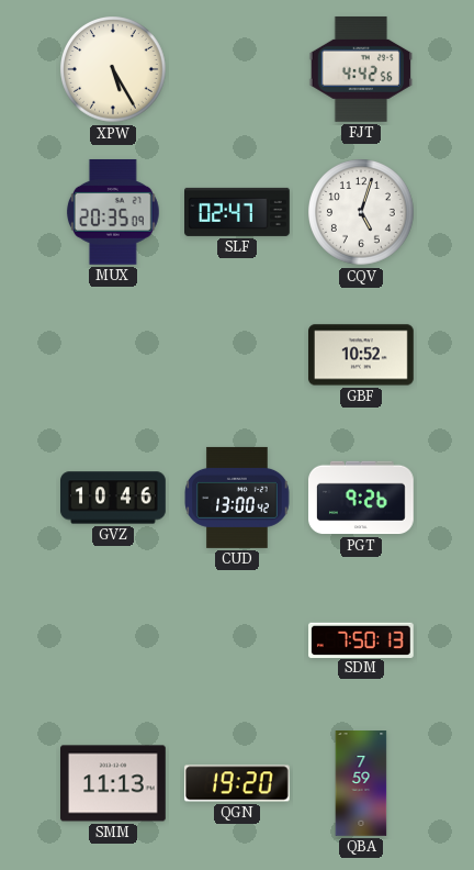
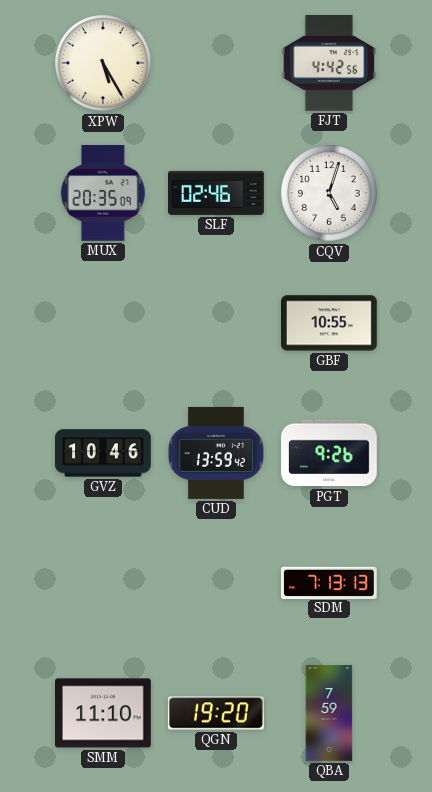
SLF: 02:47 -> 02:46
GBF: 10:52 -> 10:55
CUD: 13:00 -> 13:59
SDM: 7:50 -> 7:13
SMM: 11:13 -> 11:10
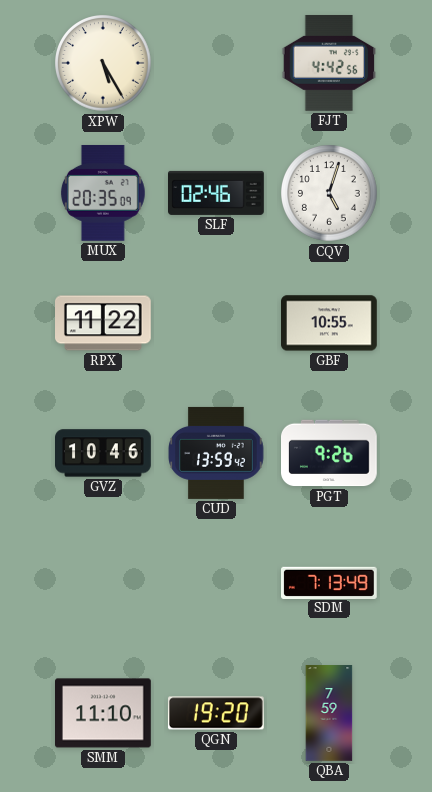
RPX: none -> 11:22
SDM: 7:13:13 -> 7:13:49
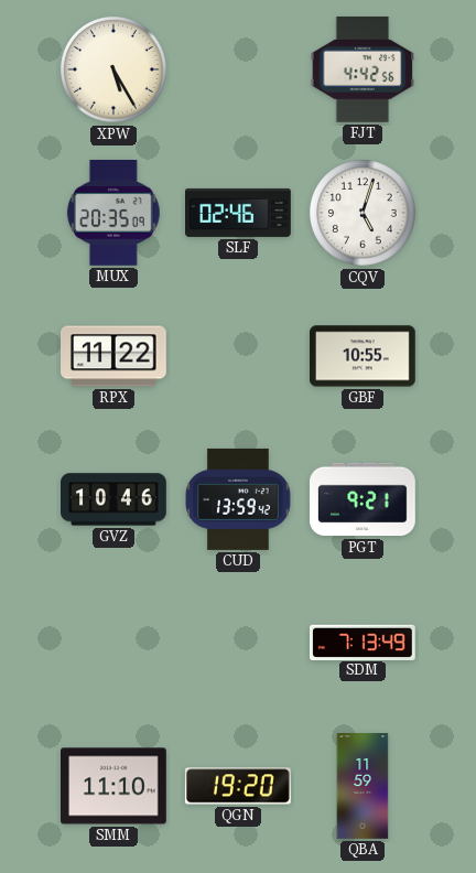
PGT: 9:26 -> 9:21
QBA: 7:59 -> 11:59
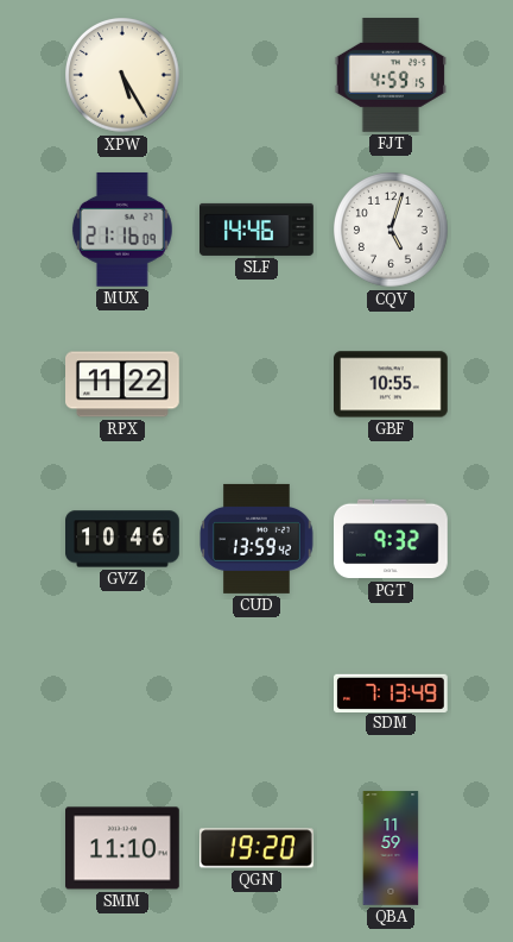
FJT: 4:42 -> 4:59
MUX: 20:35 -> 21:16
SLF: 02:46 -> 14:46
PGT: 9:21 -> 9:32
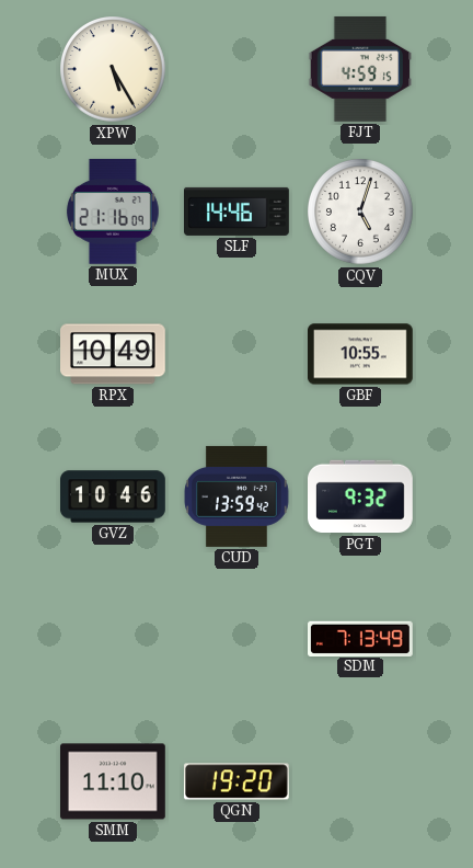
RPX: 11:22 -> 10:49
QBA: 11:59 -> none
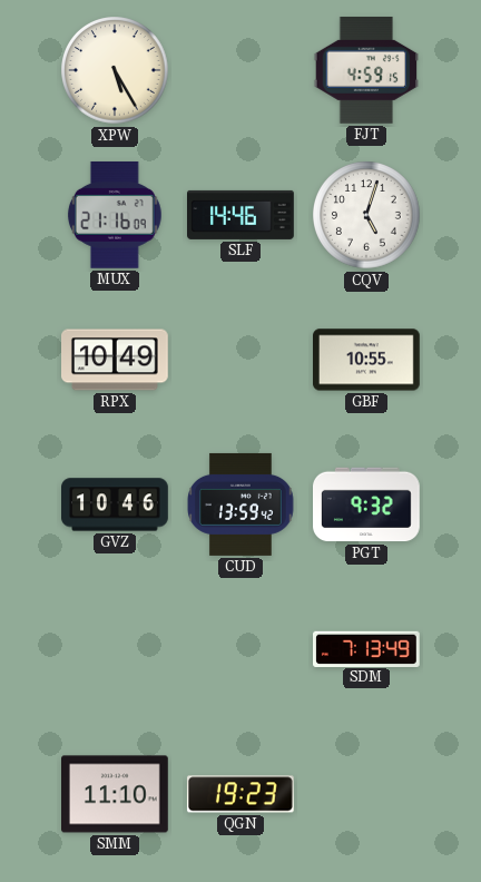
QGN: 19:20 -> 19:23
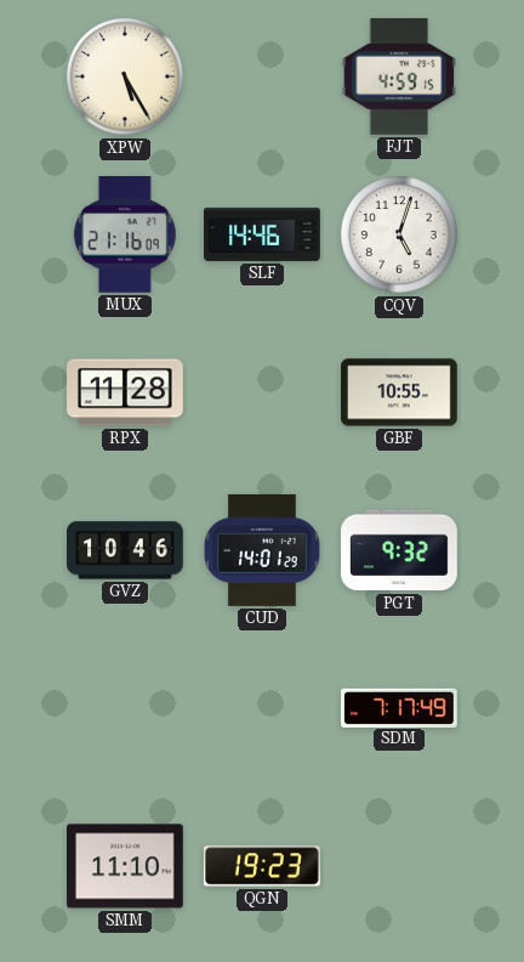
RPX: 10:49 -> 11:28
CUD: 13:59 -> 14:01
SDM: 7:13 -> 7:17
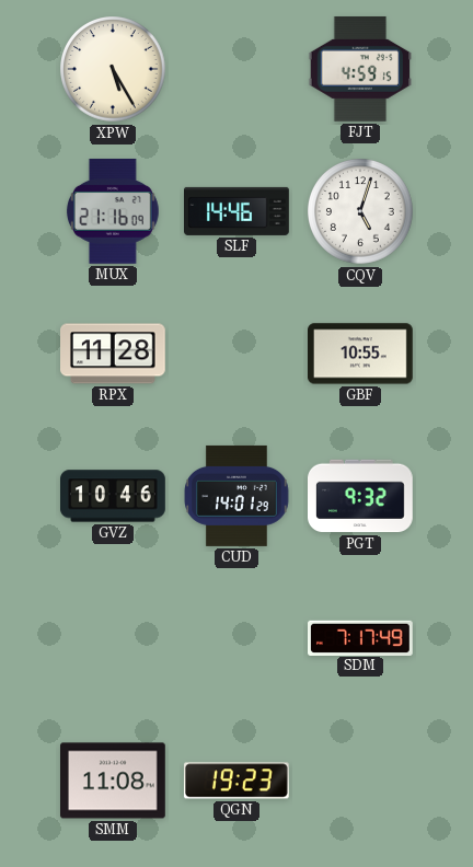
SMM: 11:10 -> 11:08
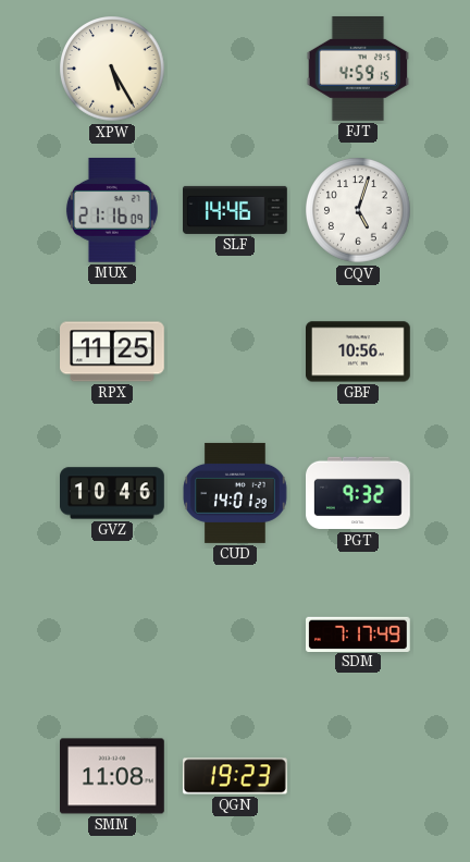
RPX: 11:28 -> 11:25
GBF: 10:55 -> 10:56
